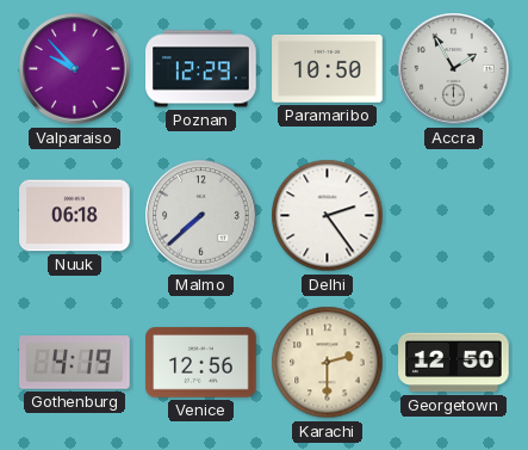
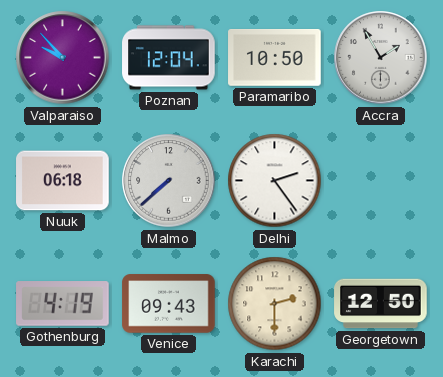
Poznan: 12:29 -> 12:04
Venice: 12:56 -> 09:43
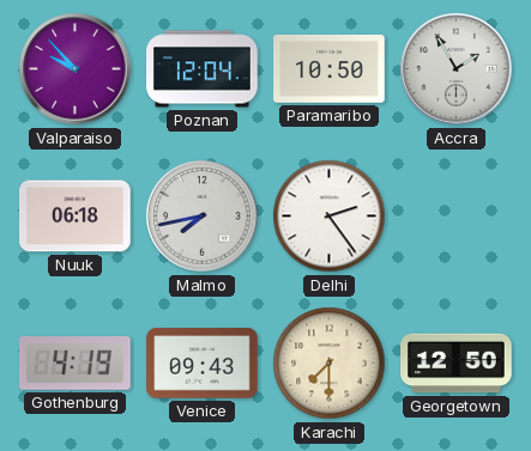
Malmo: 7:38 -> 7:43
Karachi: 2:30 -> 7:30
